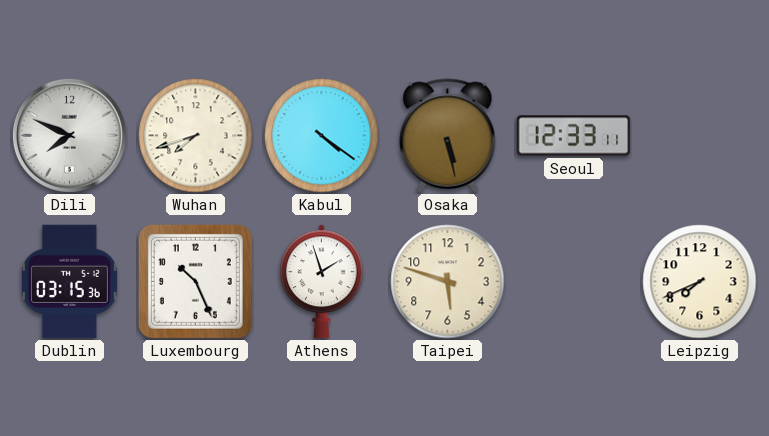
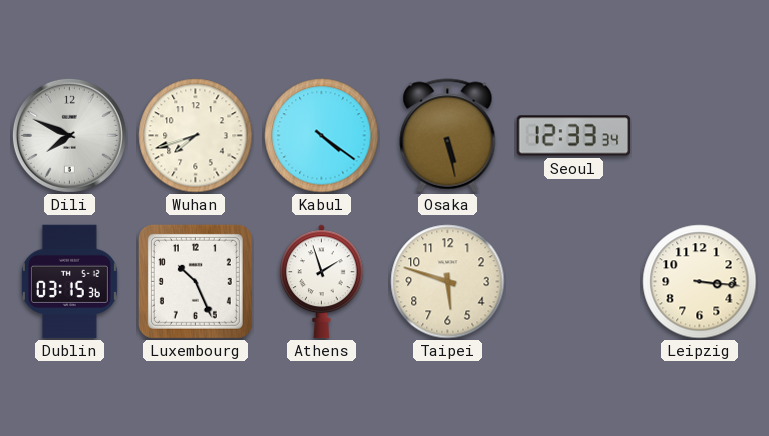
Seoul: 12:33:11 -> 12:33:34
Leipzig: 7:41 -> 3:16
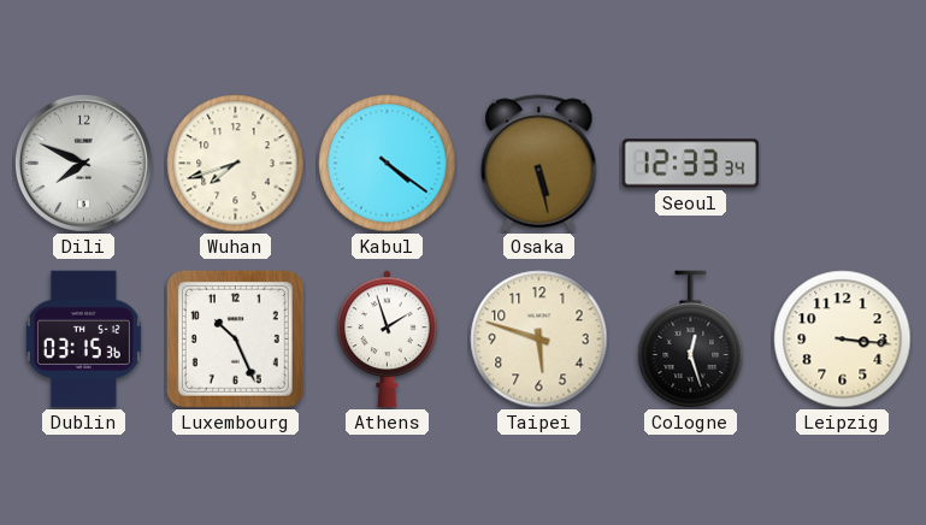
Cologne: none -> 12:27
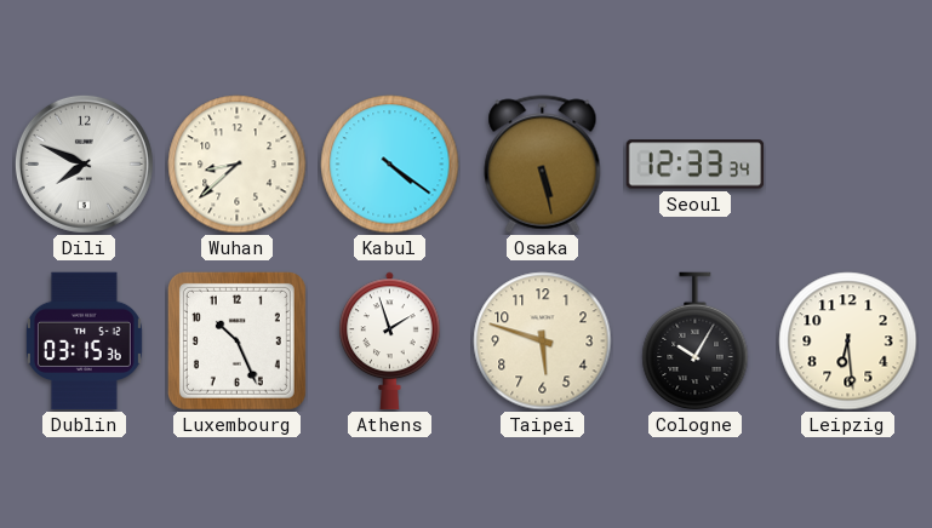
Wuhan: 7:42 -> 8:38
Cologne: 12:27 -> 10:05
Leipzig: 3:16 -> 6:29
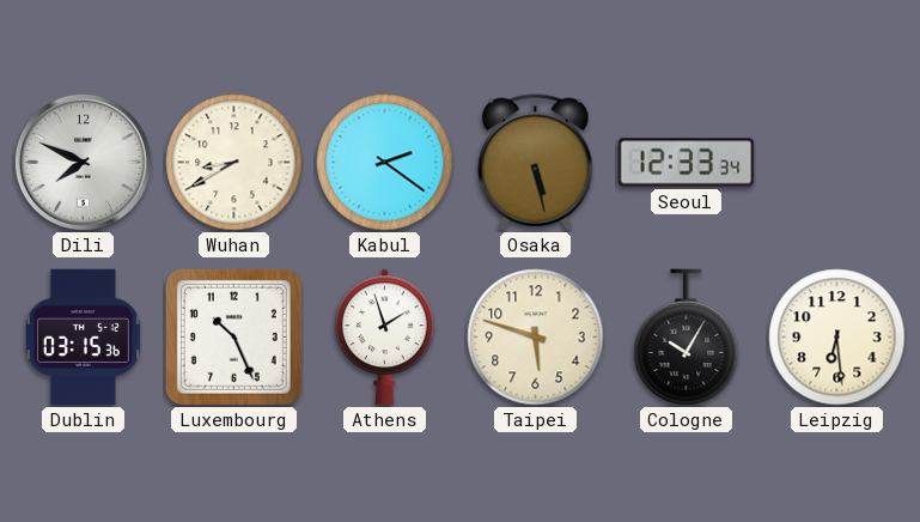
Wuhan: 8:38 -> 8:40
Kabul: 4:21 -> 2:21
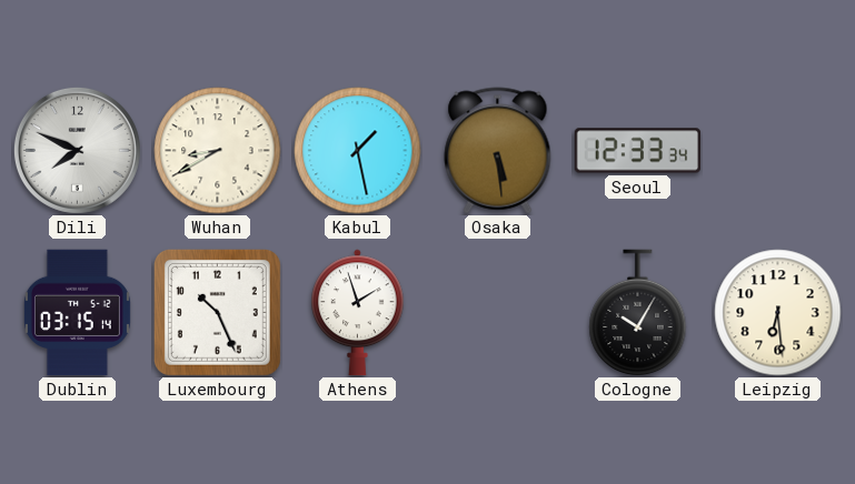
Kabul: 2:21 -> 1:28
Osaka: 5:28 -> 5:29
Dublin: 03:15:36 -> 03:15:14
Taipei: 5:48 -> none
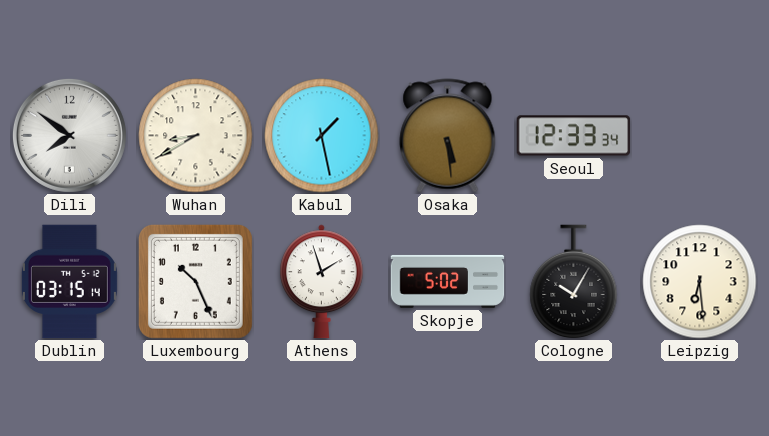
Dili: 7:49 -> 7:51
Skopje: none -> 5:02
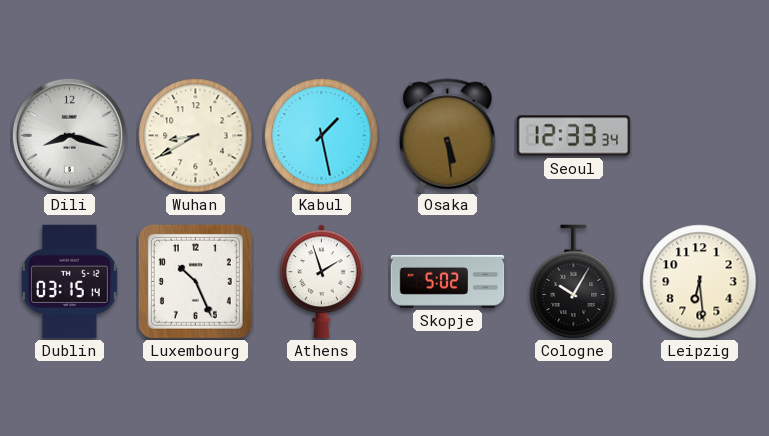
Dili: 7:51 -> 8:18
